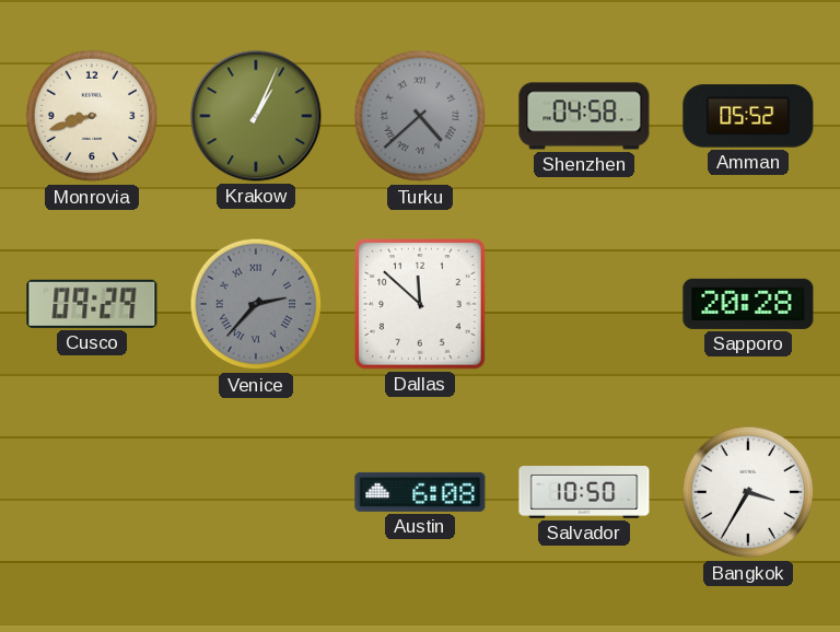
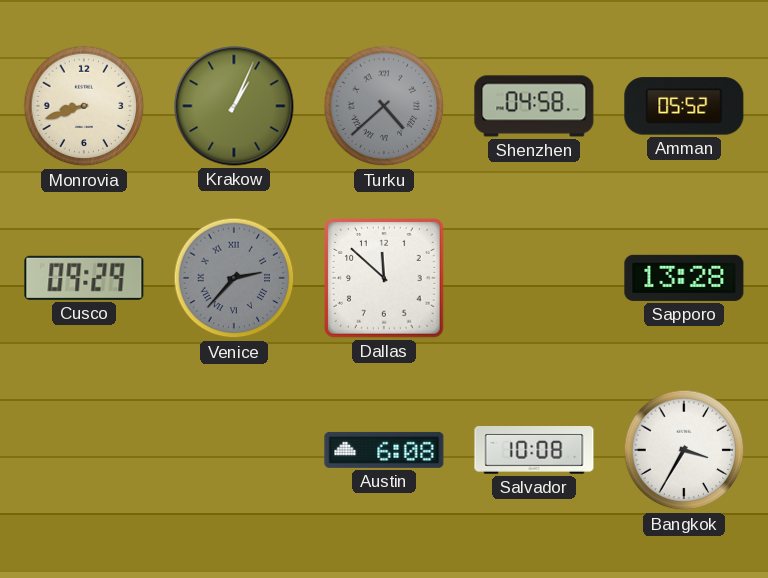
Sapporo: 20:28 -> 13:28
Salvador: 10:50 -> 10:08
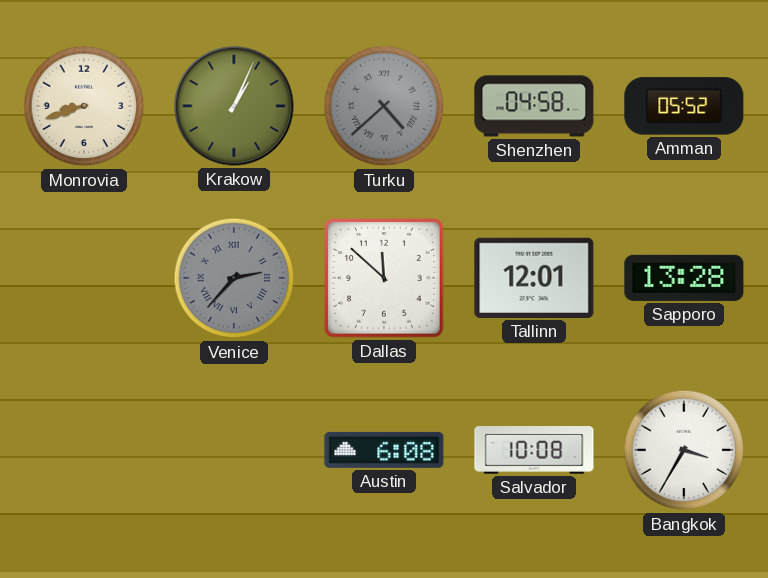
Cusco: 09:29 -> none
Tallinn: none -> 12:01
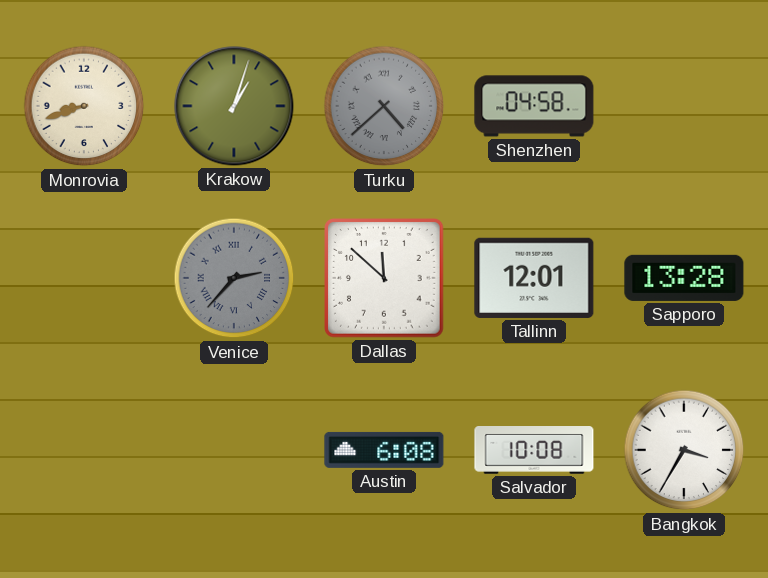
Krakow: 1:04 -> 1:03
Amman: 05:52 -> none
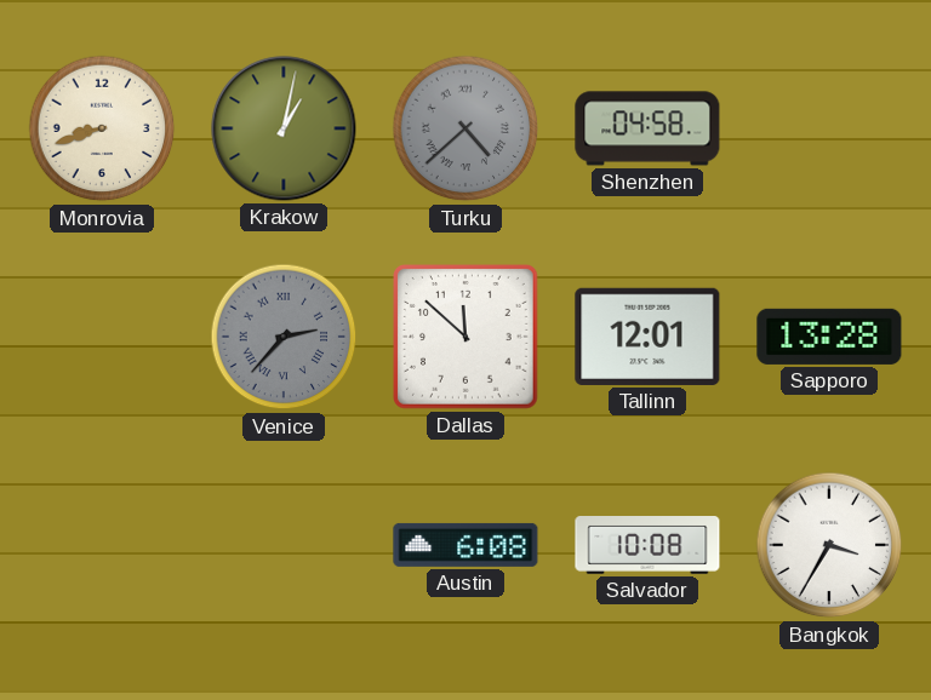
Krakow: 1:03 -> 1:02
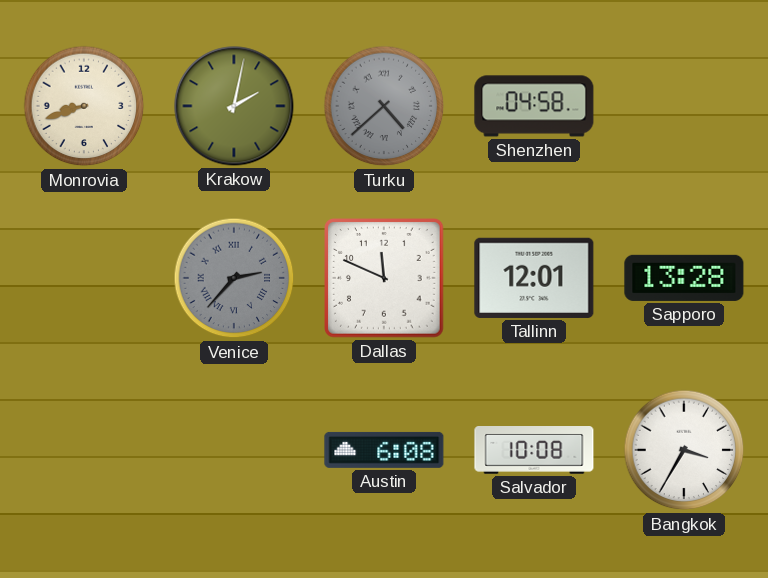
Krakow: 1:02 -> 2:02
Dallas: 11:52 -> 11:49
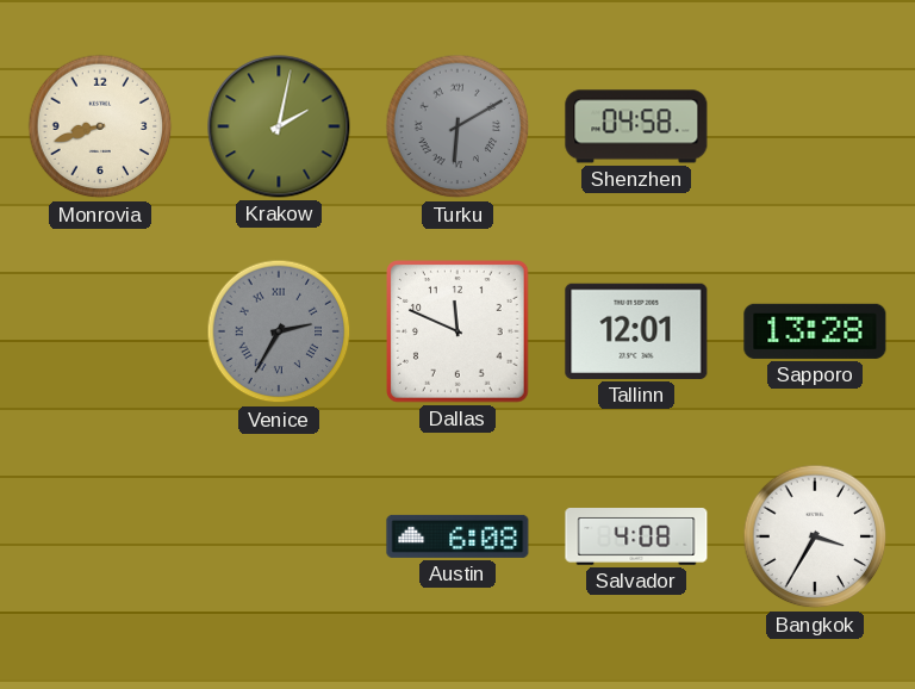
Turku: 4:38 -> 6:10
Venice: 2:37 -> 2:35
Salvador: 10:08 -> 4:08
